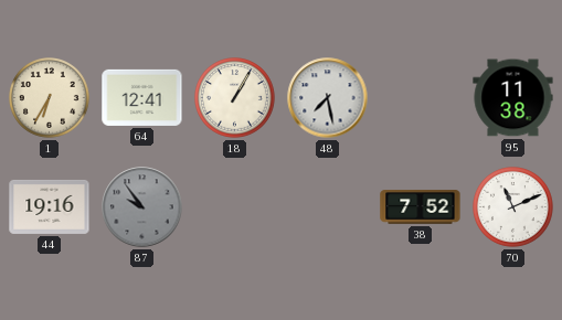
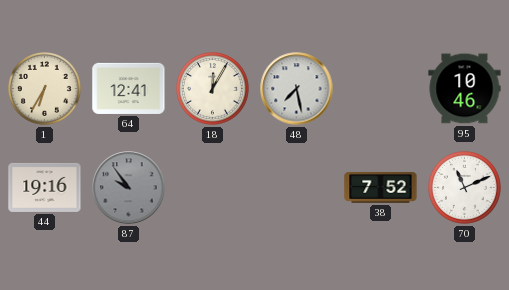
18: 1:05 -> 12:05
95: 11:38 -> 10:46
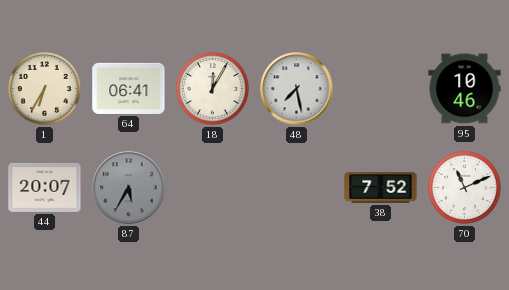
64: 12:41 -> 06:41
44: 19:16 -> 20:07
87: 9:54 -> 5:35
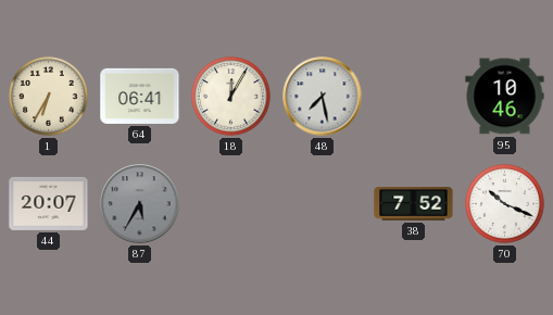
70: 11:11 -> 10:19
